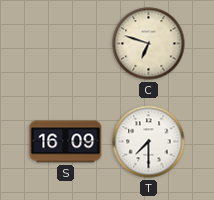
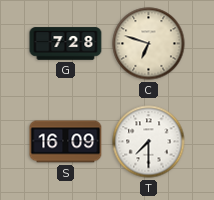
G: none -> 7:28
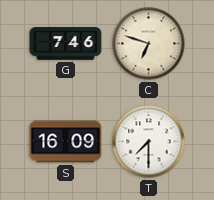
G: 7:28 -> 7:46
